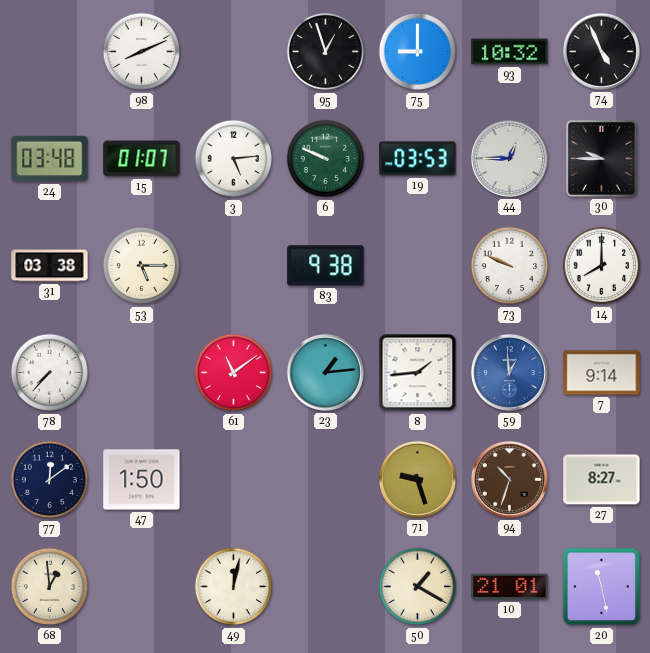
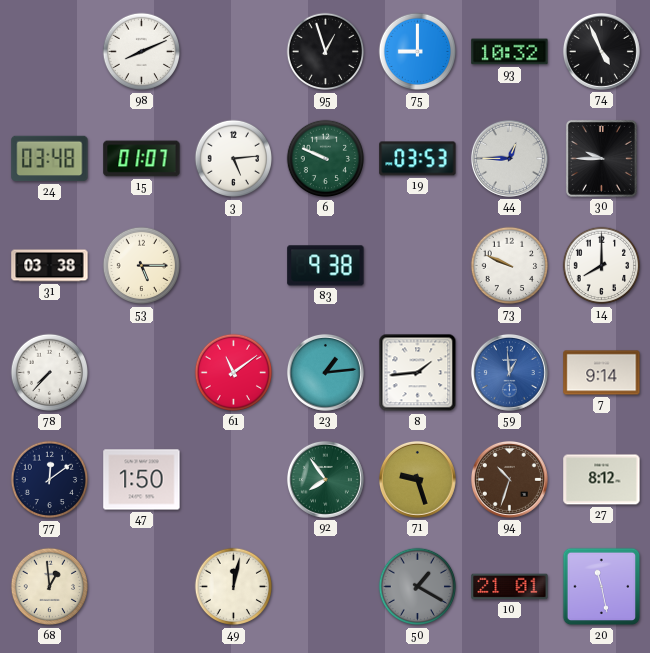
92: none -> 7:54
27: 8:27 -> 8:12
50 dial: cream -> grey
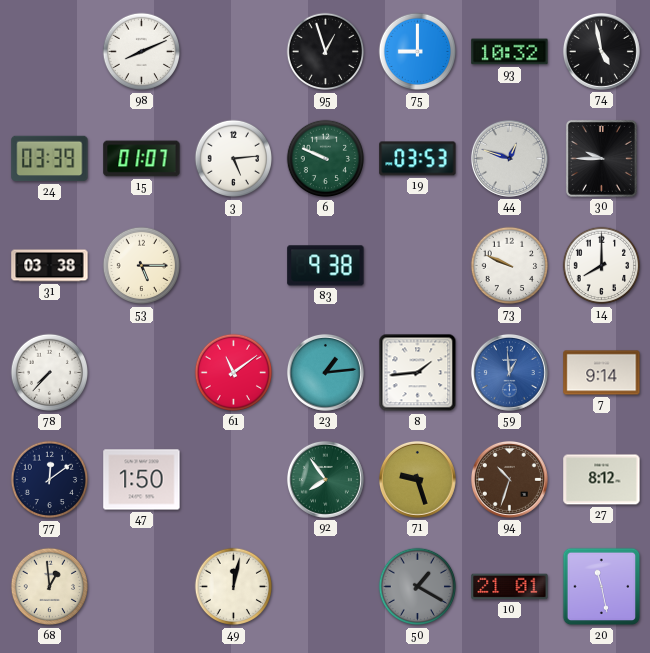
74: 4:56 -> 4:58
24: 03:48 -> 03:39
44: 12:45 -> 12:48
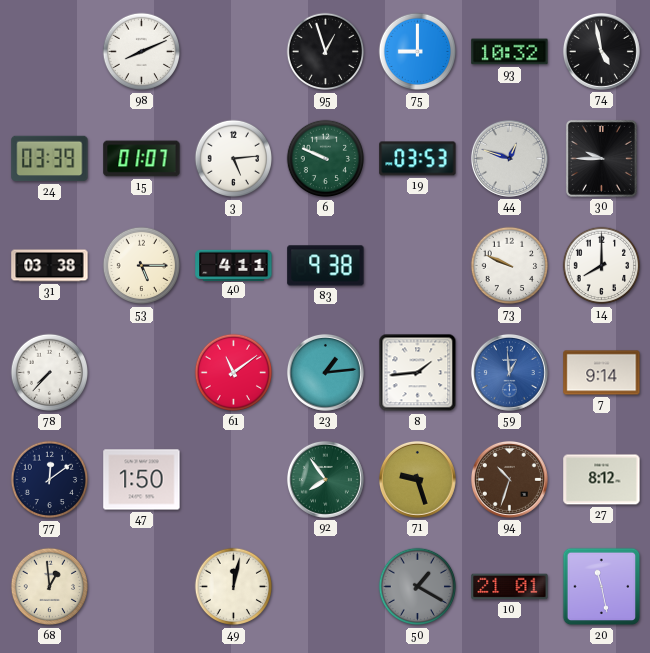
40: none -> 4:11
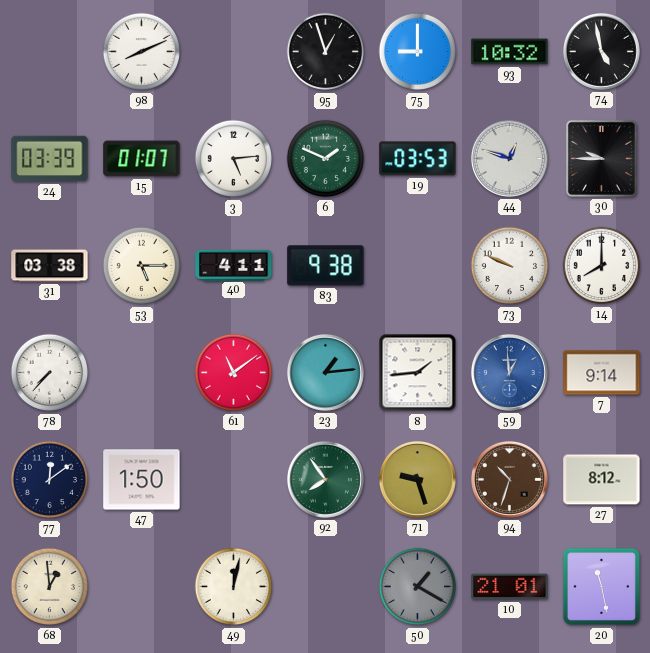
6: 9:49 -> 1:49
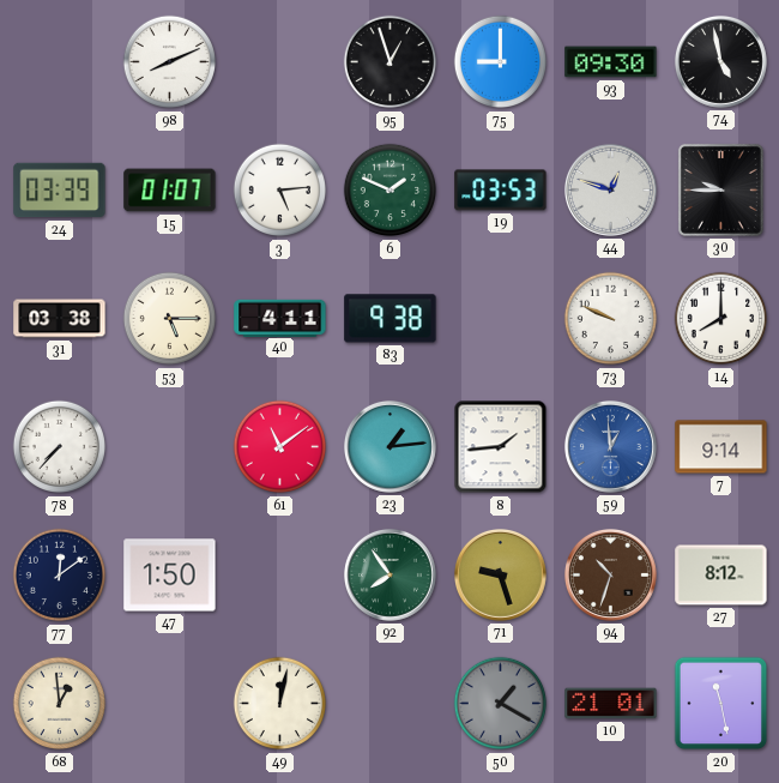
93: 10:32 -> 09:30
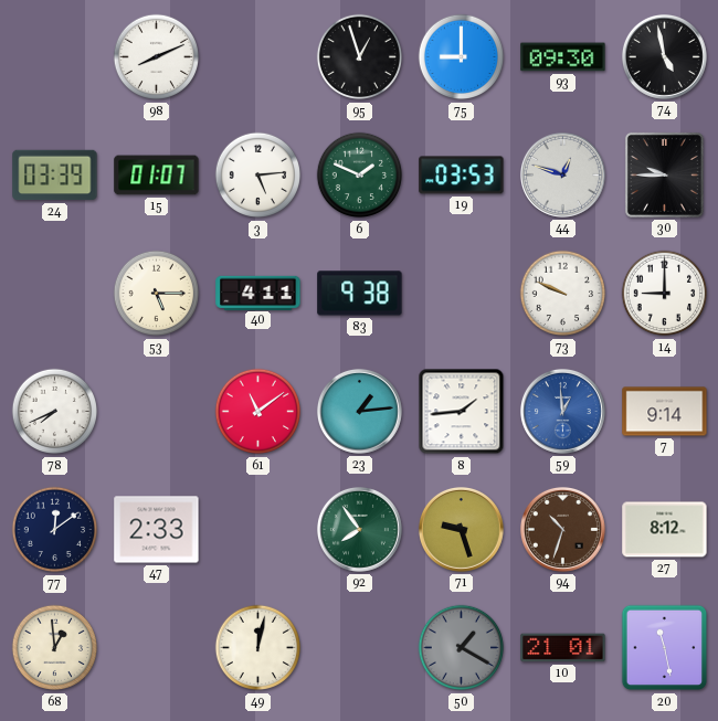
31: 03:38 -> none
14: 8:00 -> 9:00
78: 7:37 -> 7:41
47: 1:50 -> 2:33
